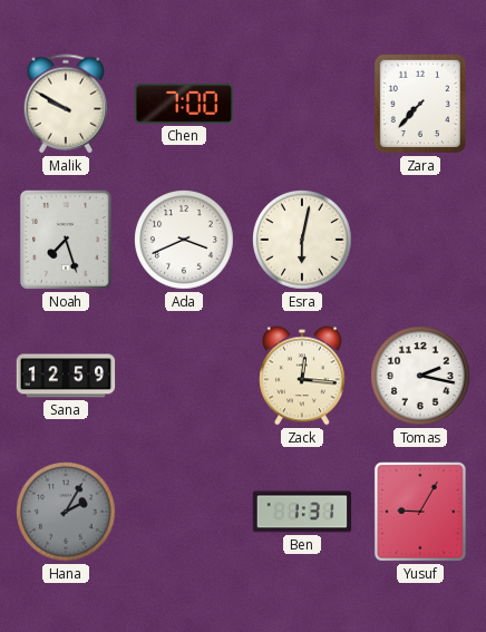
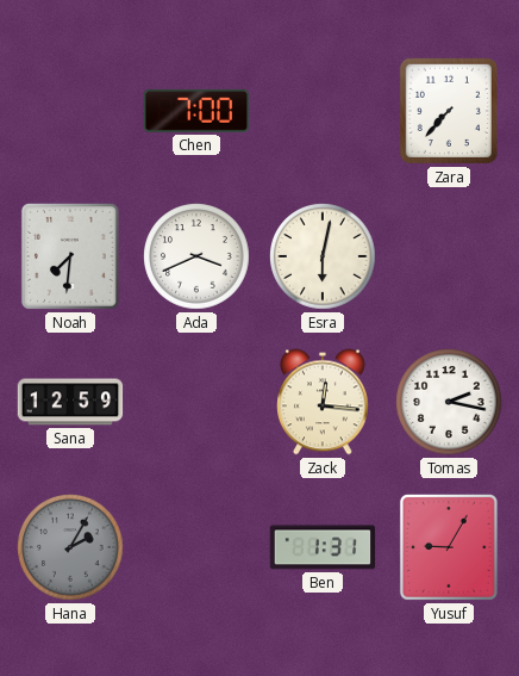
Malik: 9:50 -> none
Noah: 7:27 -> 7:31
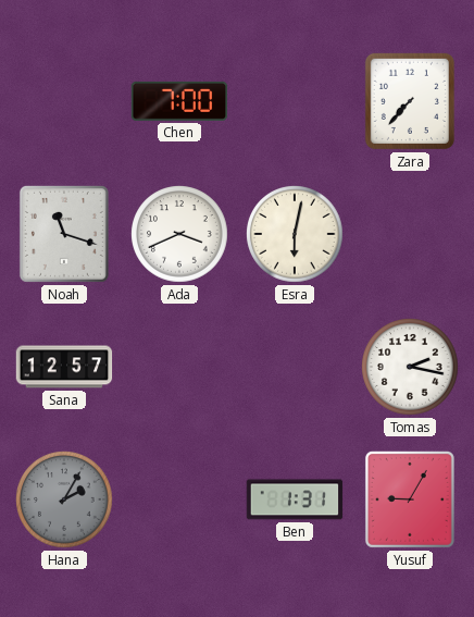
Noah: 7:31 -> 11:18
Sana: 12:59 -> 12:57
Zack: 12:16 -> none
